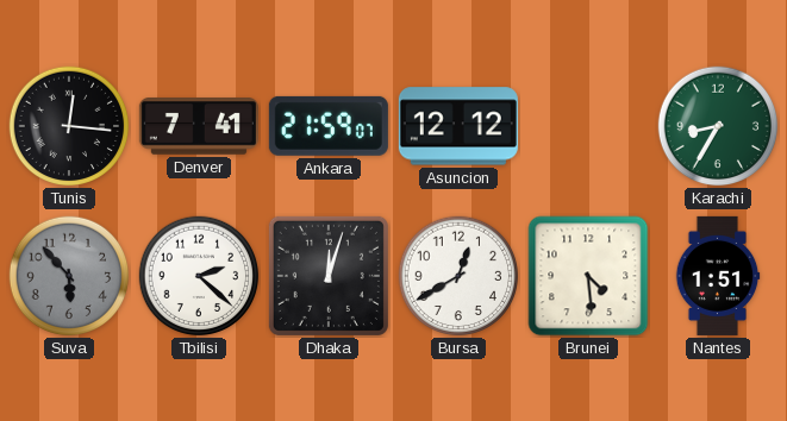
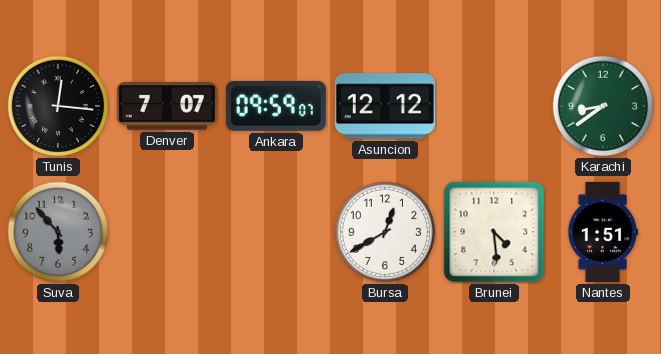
Denver: 7:41 -> 7:07
Ankara: 21:59 -> 09:59
Karachi: 8:35 -> 8:39
Tbilisi: 2:22 -> none
Dhaka: 12:03 -> none
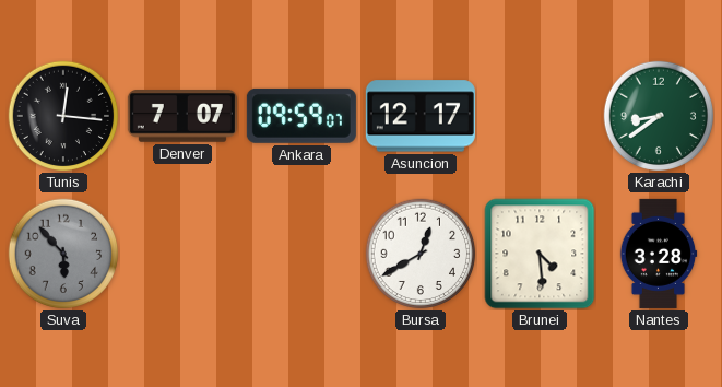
Asuncion: 12:12 -> 12:17
Nantes: 1:51 -> 3:28
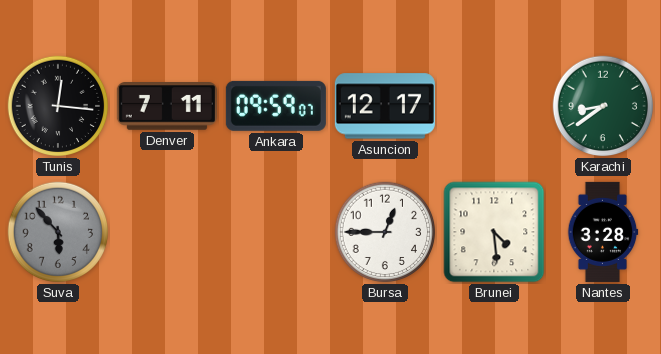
Denver: 7:07 -> 7:11
Bursa: 12:40 -> 12:45
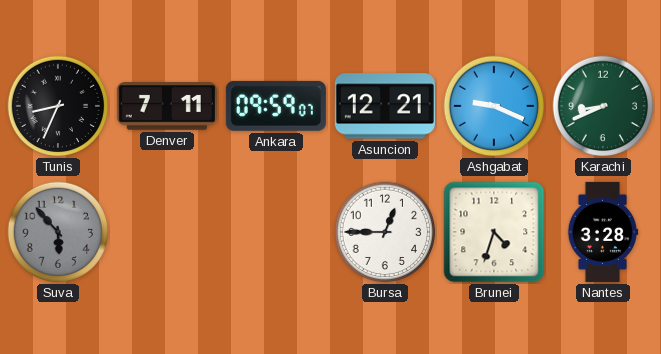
Tunis: 12:16 -> 8:34
Asuncion: 12:17 -> 12:21
Ashgabat: none -> 9:19
Karachi: 8:39 -> 8:41
Brunei: 4:29 -> 4:33
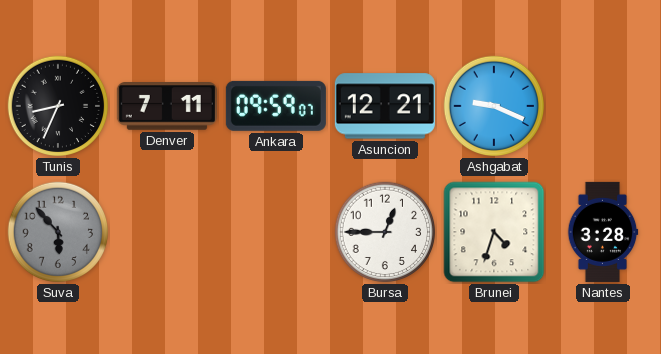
Karachi: 8:41 -> none
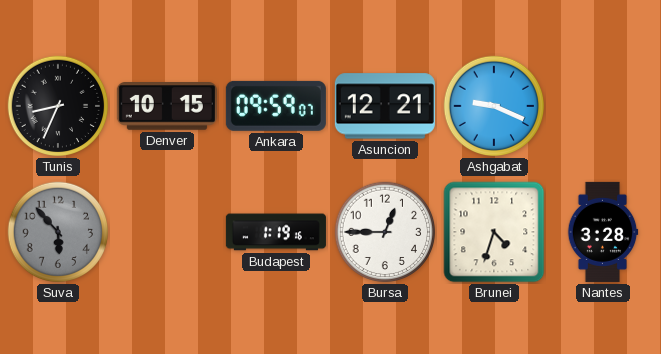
Denver: 7:11 -> 10:15
Budapest: none -> 1:19
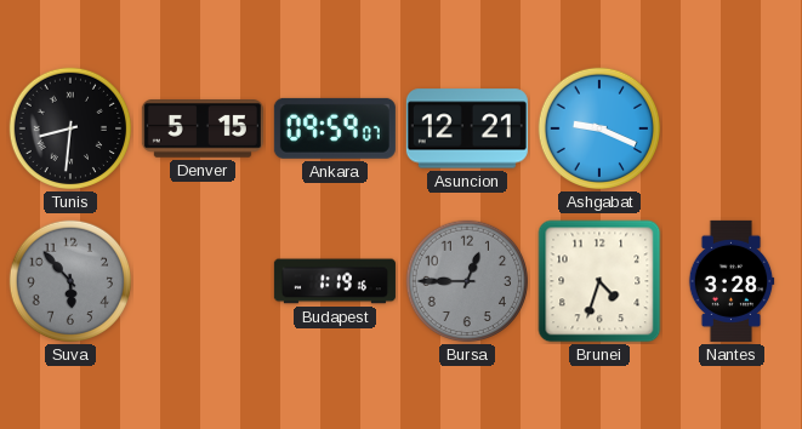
Tunis: 8:34 -> 8:31
Denver: 10:15 -> 5:15
Bursa dial: white -> grey
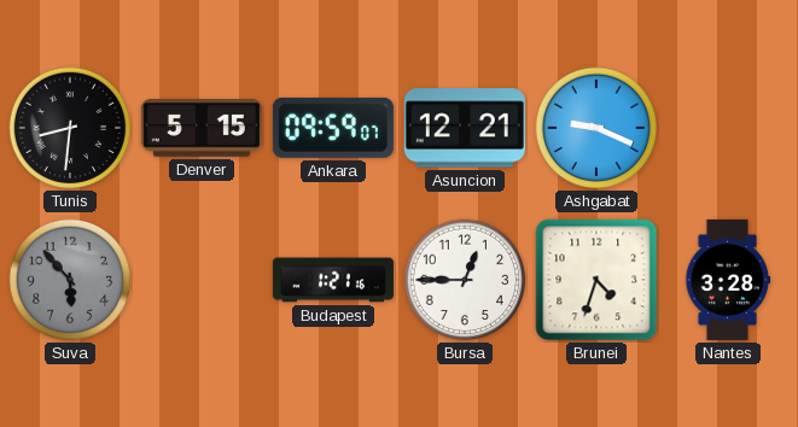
Budapest: 1:19 -> 1:21
Bursa dial: grey -> white
